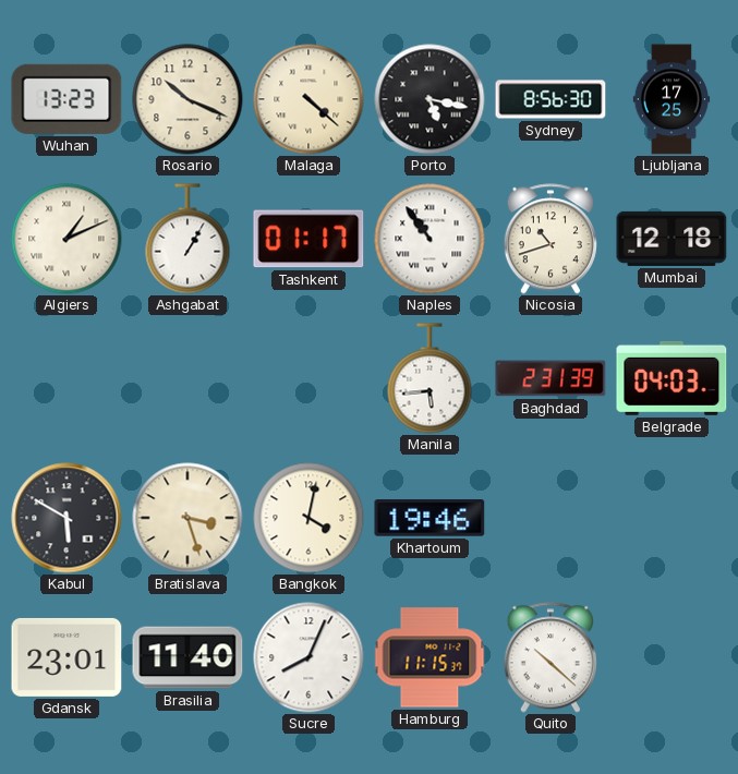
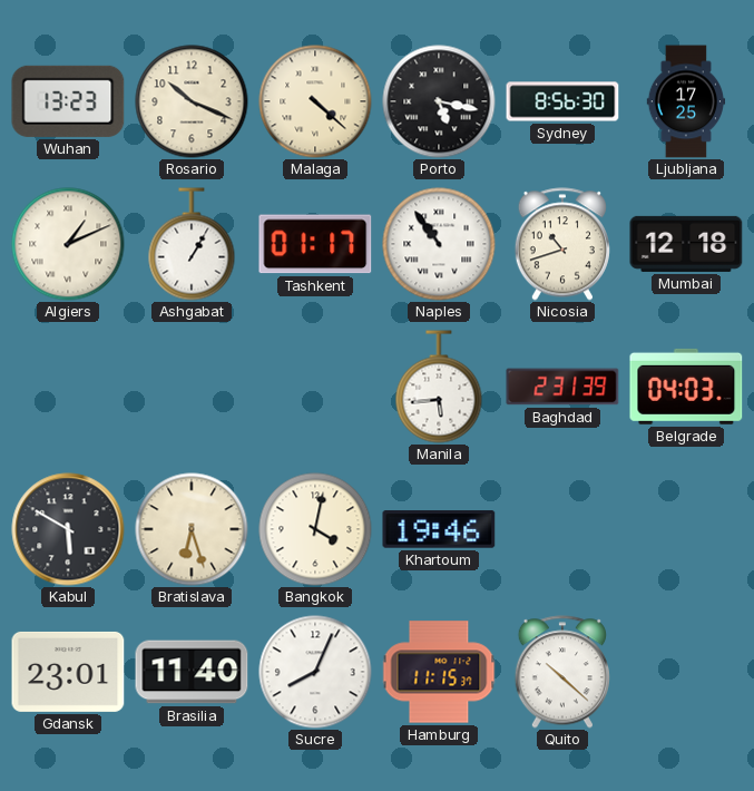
Bratislava: 3:27 -> 6:27
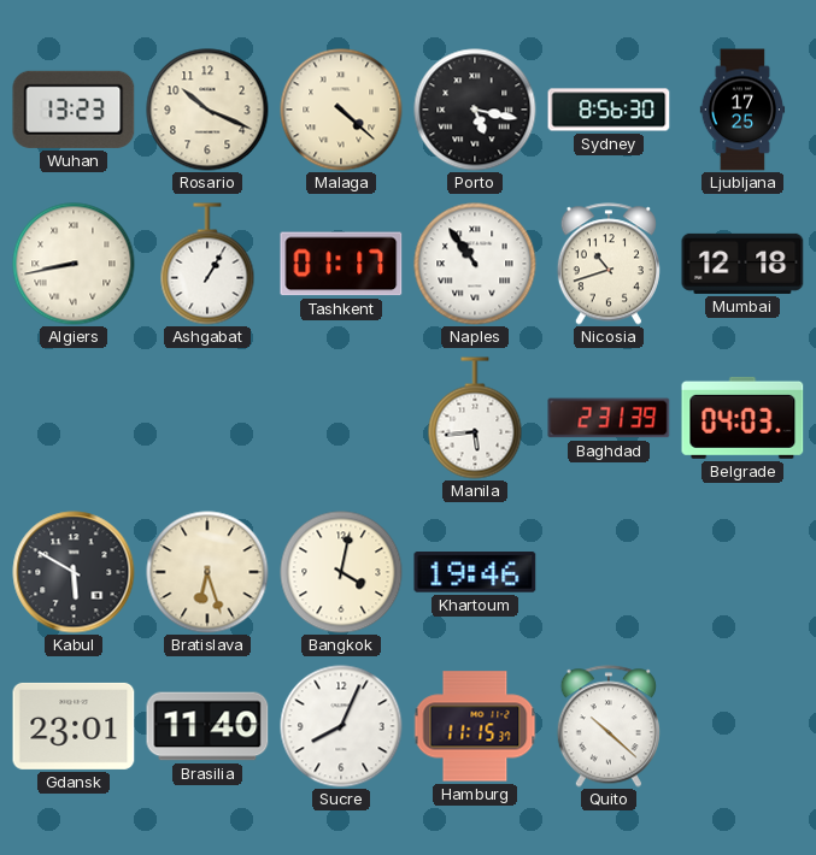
Algiers: 1:11 -> 8:43
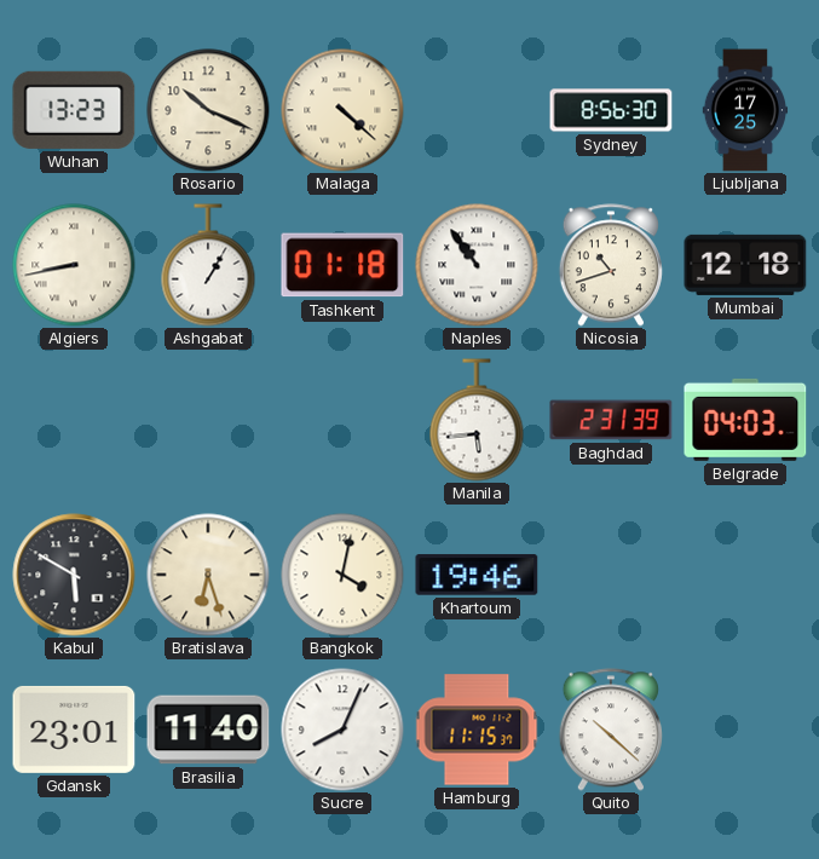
Porto: 5:17 -> none
Tashkent: 01:17 -> 01:18
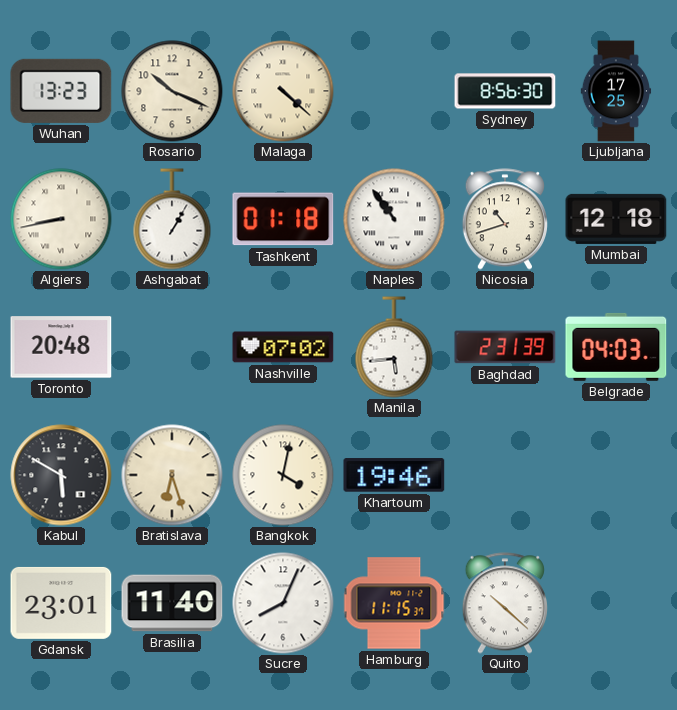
Toronto: none -> 20:48
Nashville: none -> 07:02
